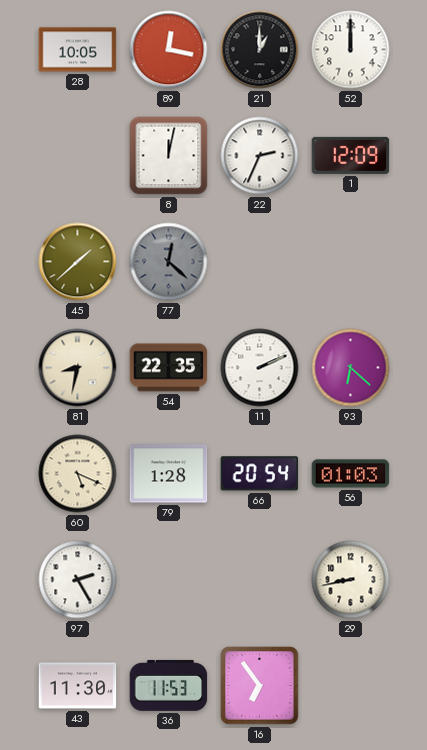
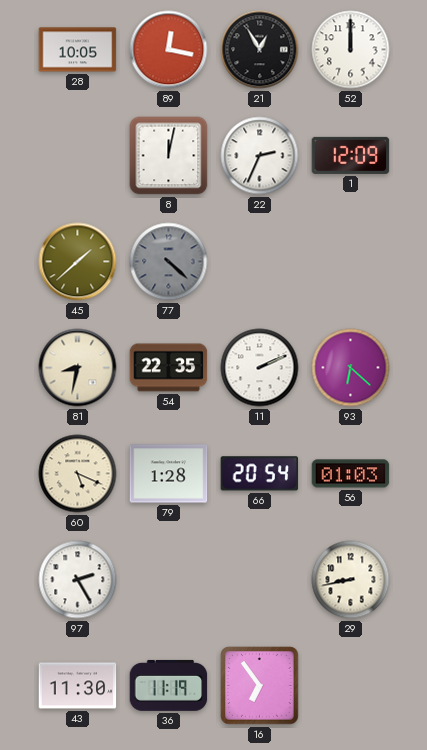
21: 1:00 -> 12:55
77: 12:22 -> 4:22
36: 11:53 -> 11:19
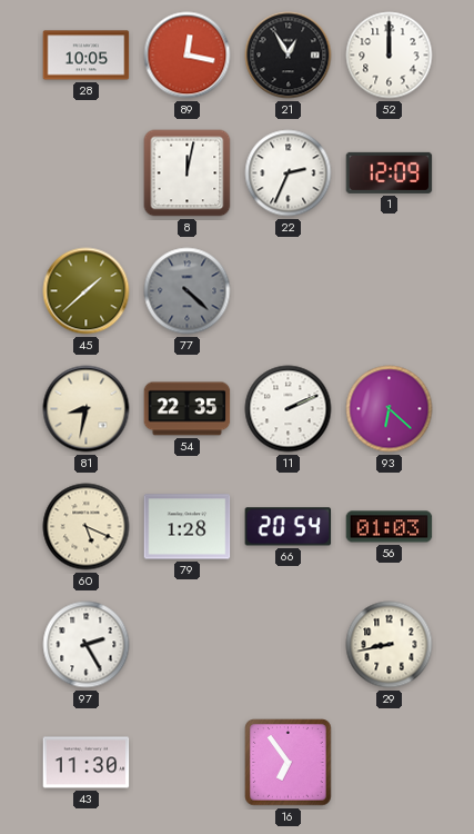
36: 11:19 -> none
